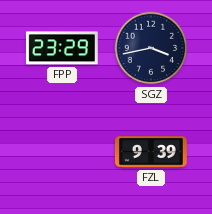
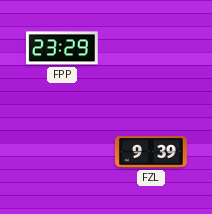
SGZ: 3:43 -> none
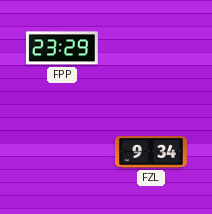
FZL: 9:39 -> 9:34
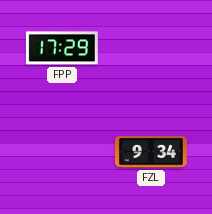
FPP: 23:29 -> 17:29
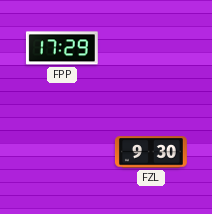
FZL: 9:34 -> 9:30
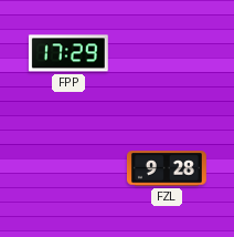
FZL: 9:30 -> 9:28
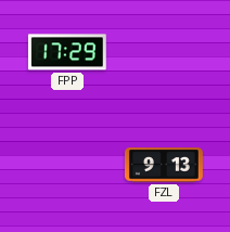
FZL: 9:28 -> 9:13
